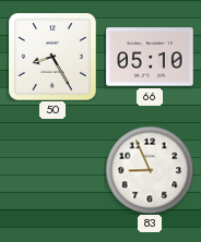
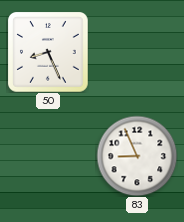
50: 8:25 -> 8:26
66: 05:10 -> none
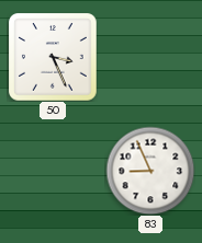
50: 8:26 -> 3:26
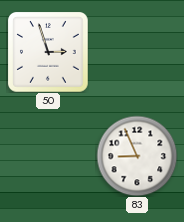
50: 3:26 -> 2:57
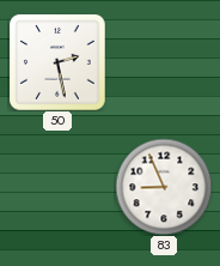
50: 2:57 -> 2:28
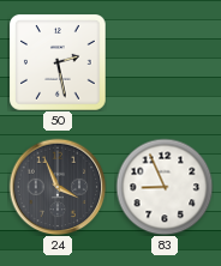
24: none -> 3:56
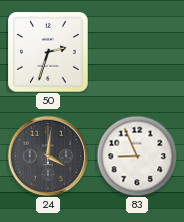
50: 2:28 -> 2:33
24: 3:56 -> 4:01
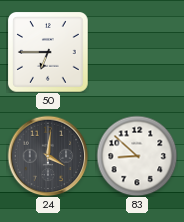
50: 2:33 -> 6:45
83: 8:56 -> 8:52
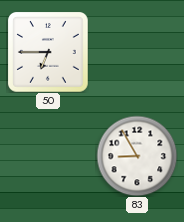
24: 4:01 -> none
83: 8:52 -> 8:55
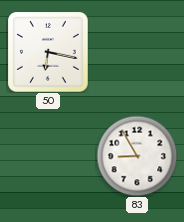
50: 6:45 -> 6:17
